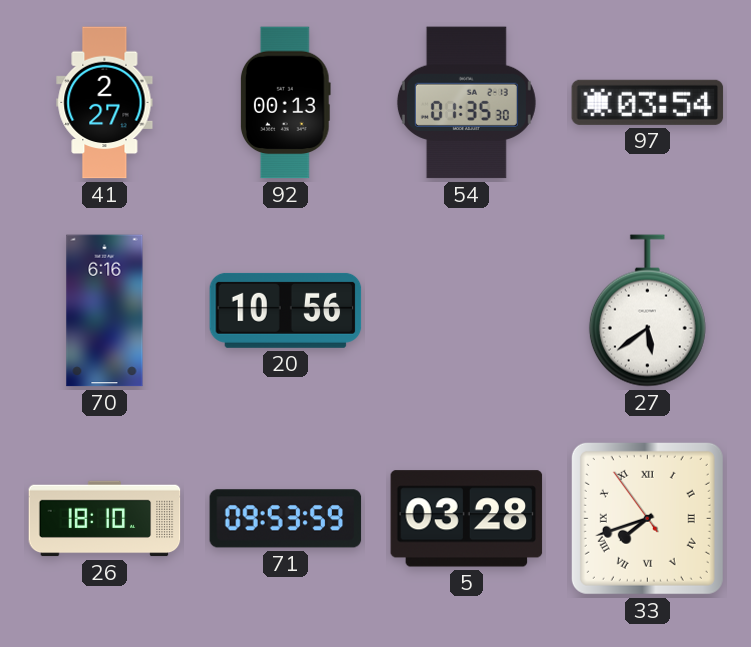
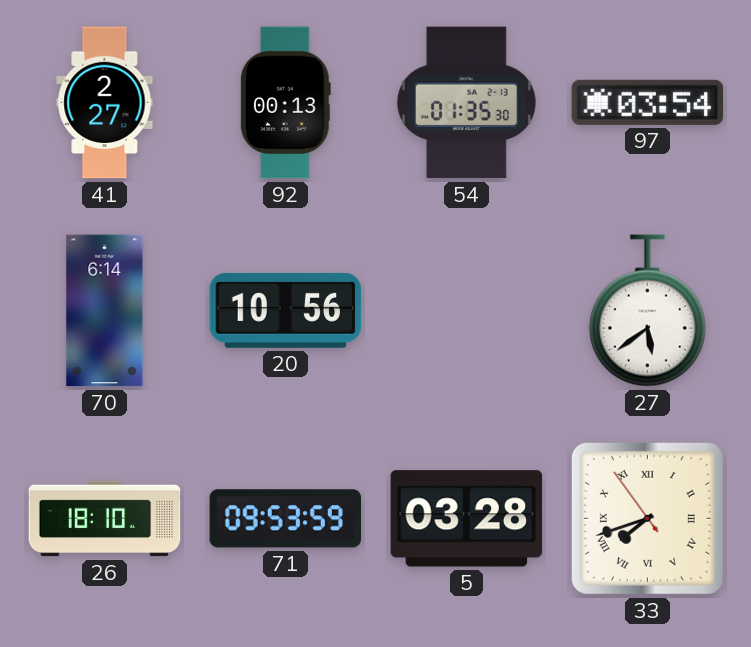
70: 6:16 -> 6:14
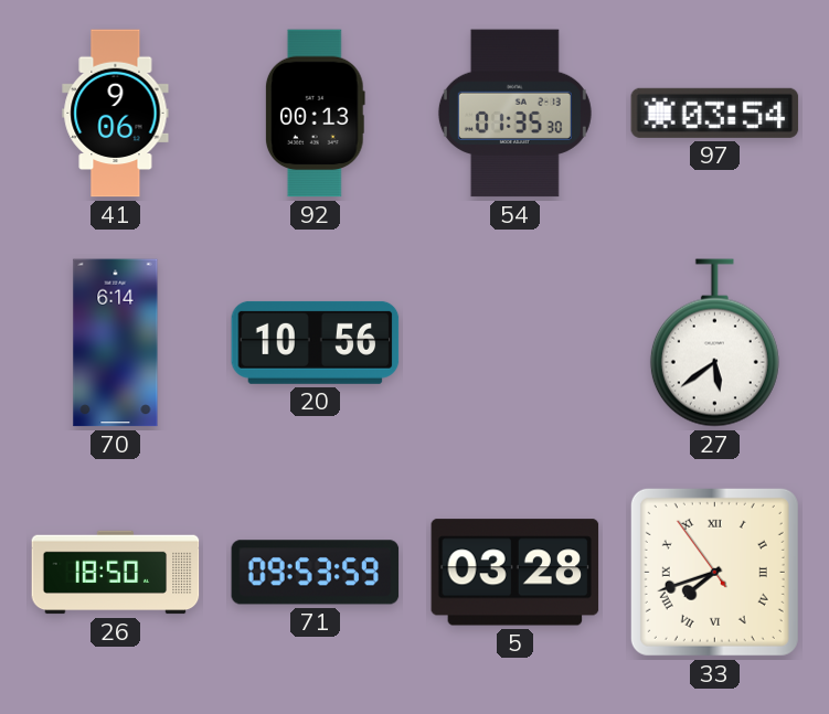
41: 2:27 -> 9:06
26: 18:10 -> 18:50
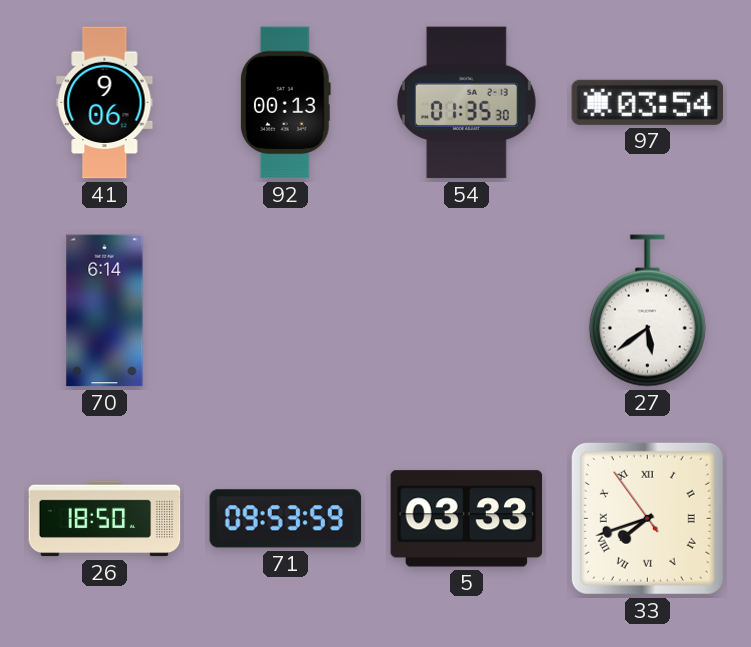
20: 10:56 -> none
5: 03:28 -> 03:33
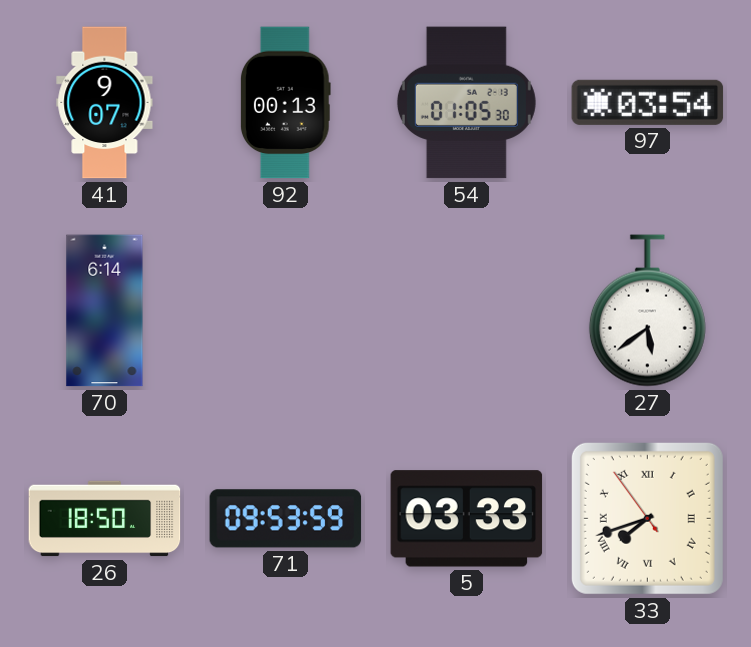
41: 9:06 -> 9:07
54: 01:35 -> 01:05
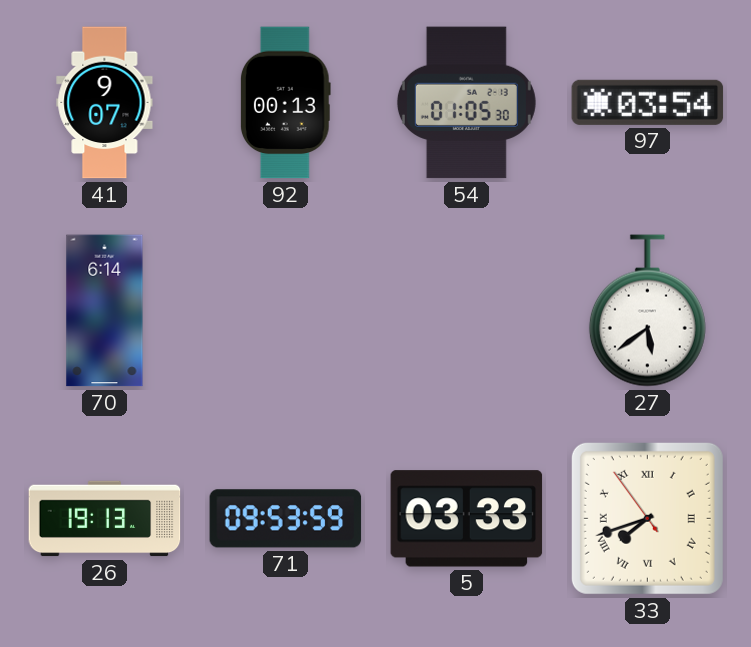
26: 18:50 -> 19:13
